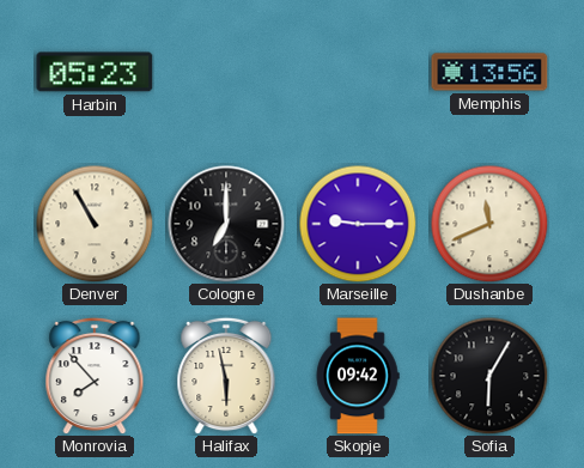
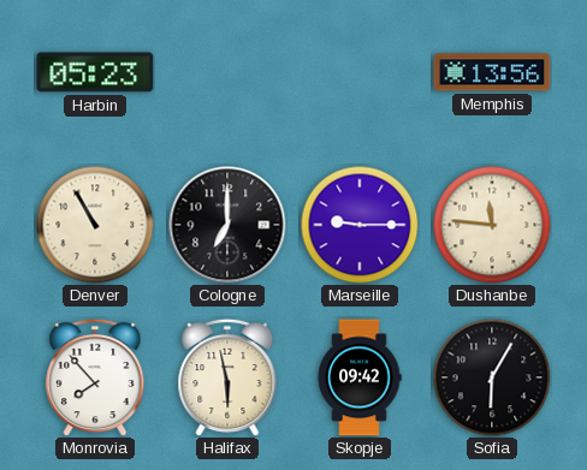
Dushanbe: 11:41 -> 11:46
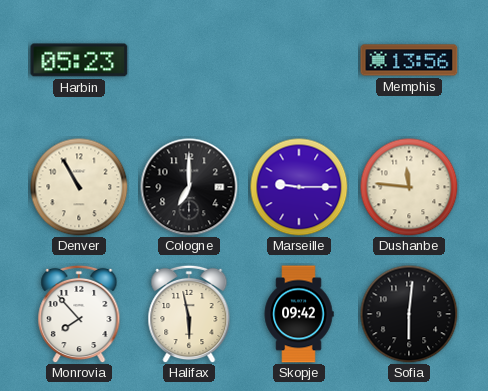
Sofia: 6:05 -> 6:01
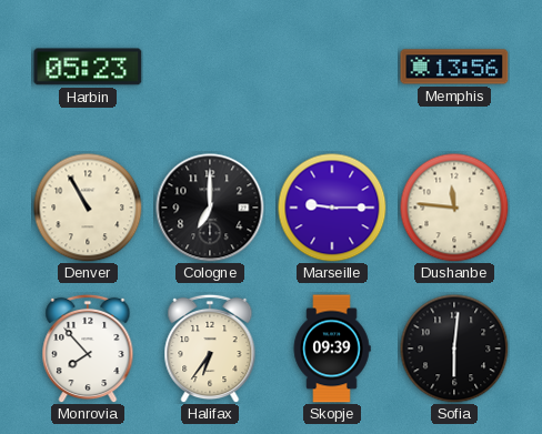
Halifax: 5:58 -> 6:36
Skopje: 09:42 -> 09:39
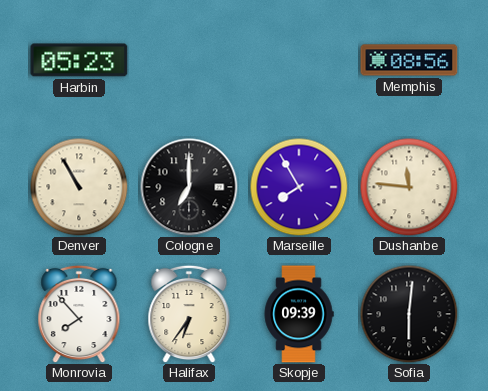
Memphis: 13:56 -> 08:56
Marseille: 9:15 -> 7:55
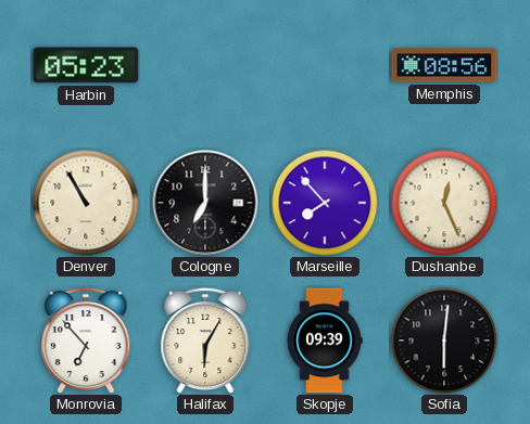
Marseille: 7:55 -> 7:53
Dushanbe: 11:46 -> 12:26
Monrovia: 7:53 -> 6:53
Halifax: 6:36 -> 6:05
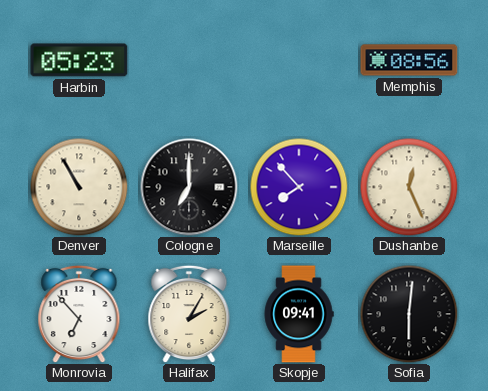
Halifax: 6:05 -> 2:05
Skopje: 09:39 -> 09:41
